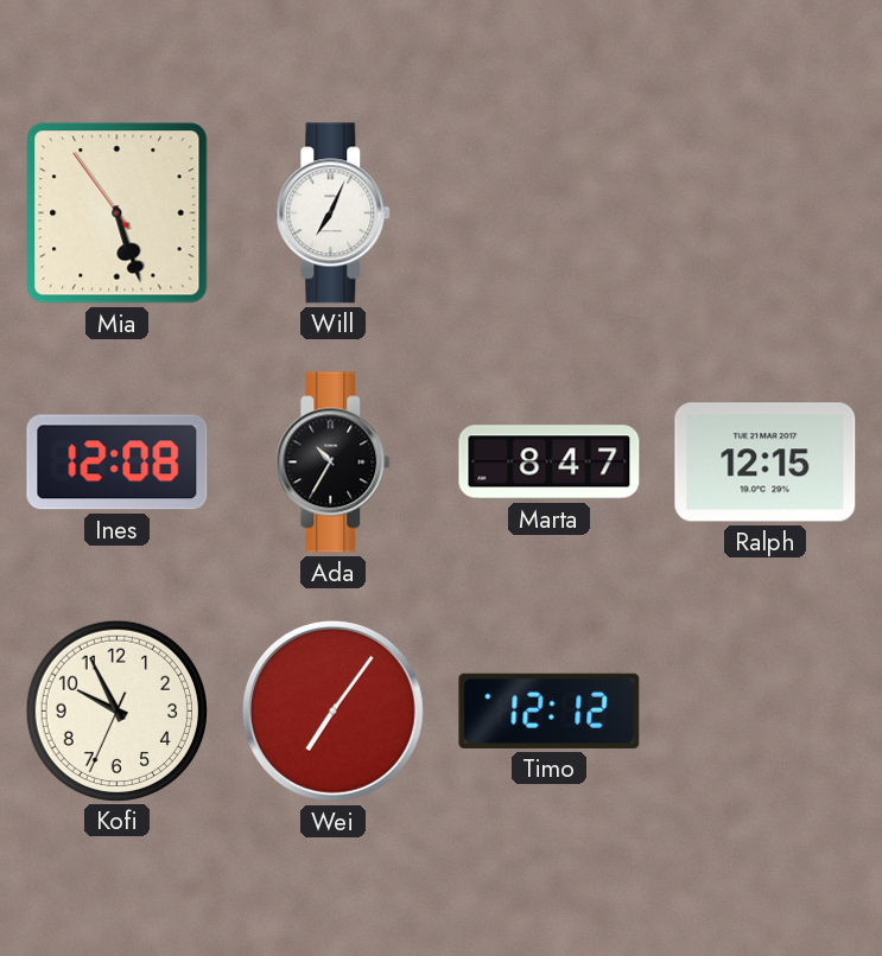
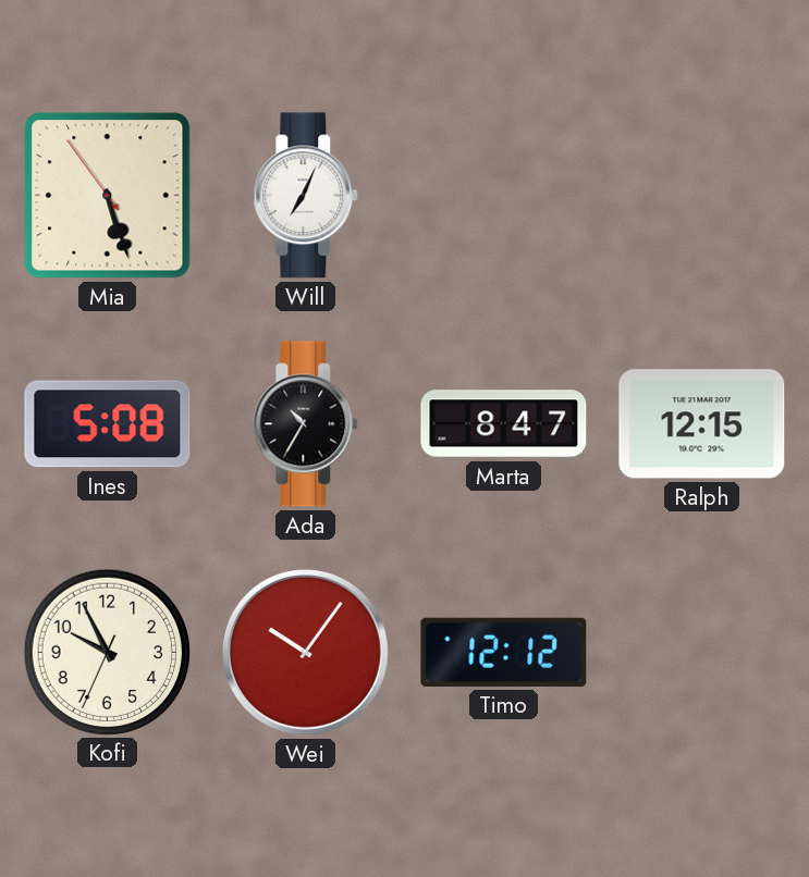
Ines: 12:08 -> 5:08
Wei: 7:06 -> 10:06
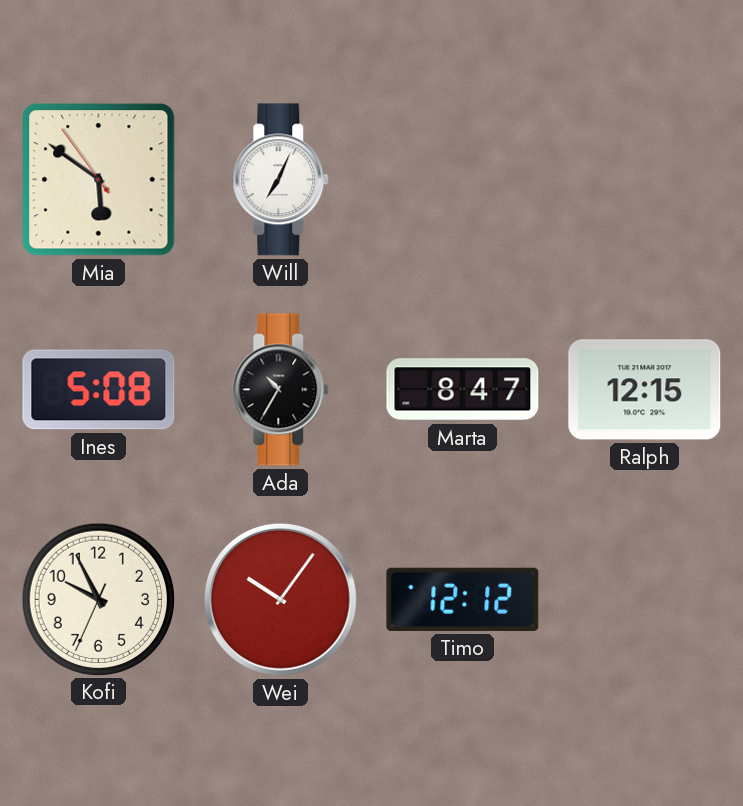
Mia: 5:26 -> 5:50
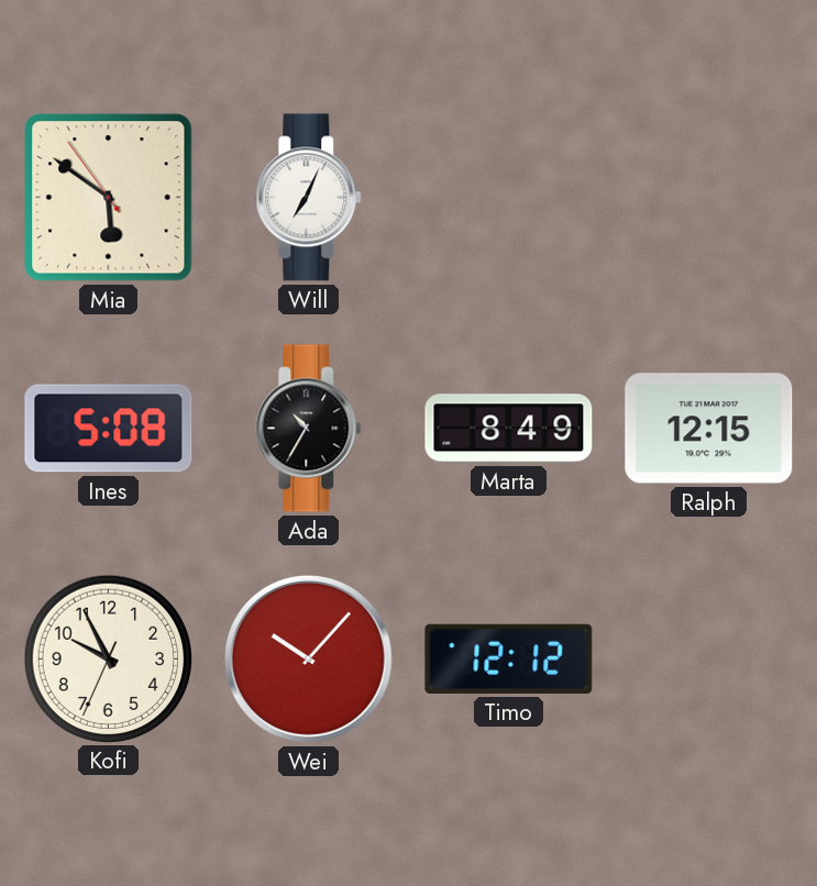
Marta: 8:47 -> 8:49
Wei: 10:06 -> 10:07
